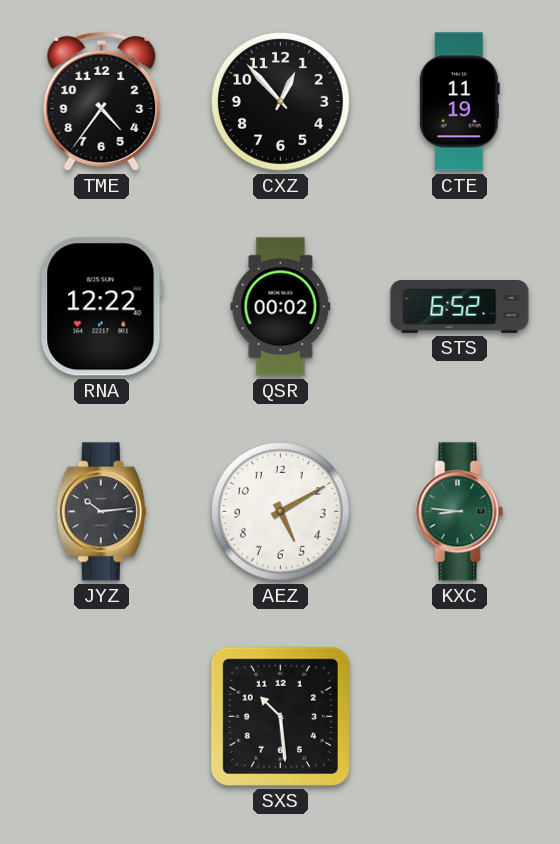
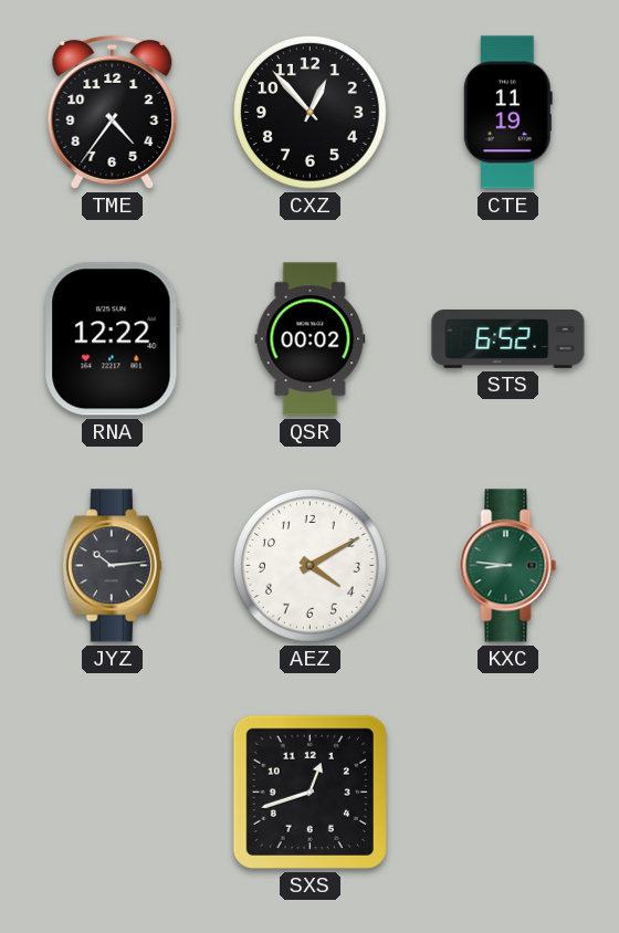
AEZ: 5:10 -> 4:10
SXS: 10:29 -> 12:42
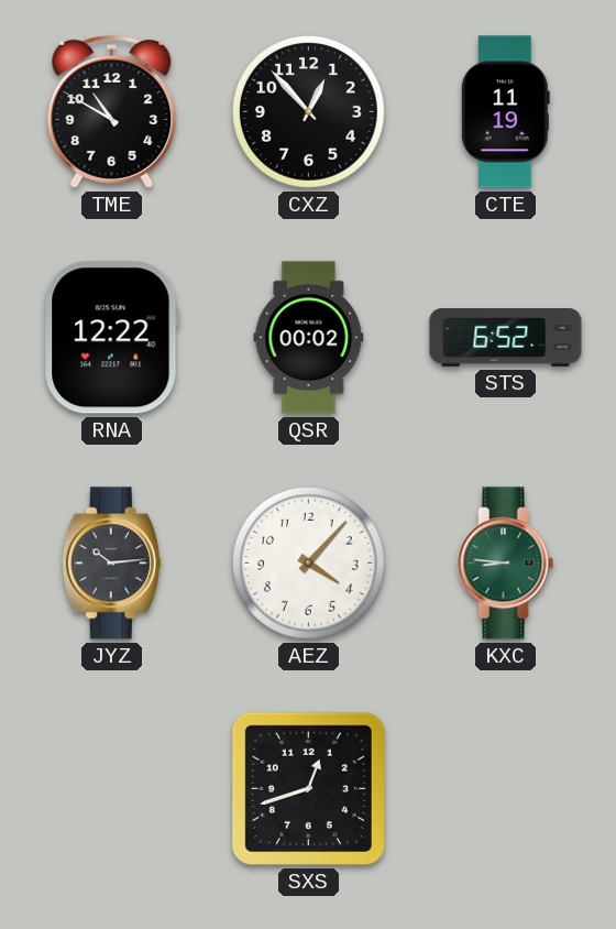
TME: 4:36 -> 10:50
AEZ: 4:10 -> 4:07
